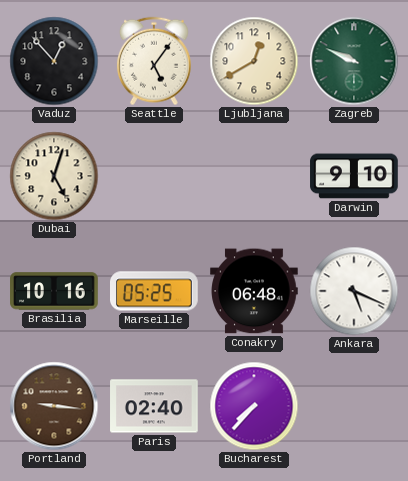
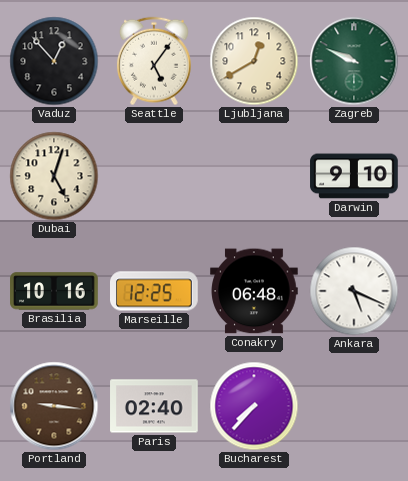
Marseille: 05:25 -> 12:25
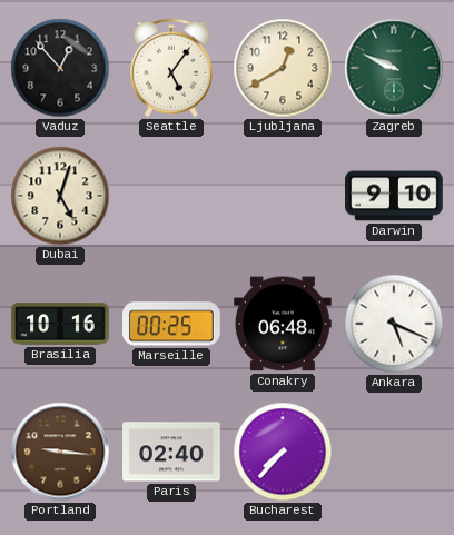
Marseille: 12:25 -> 00:25
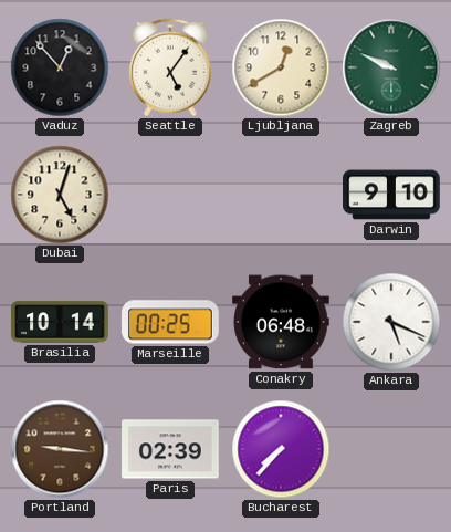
Brasilia: 10:16 -> 10:14
Paris: 02:40 -> 02:39
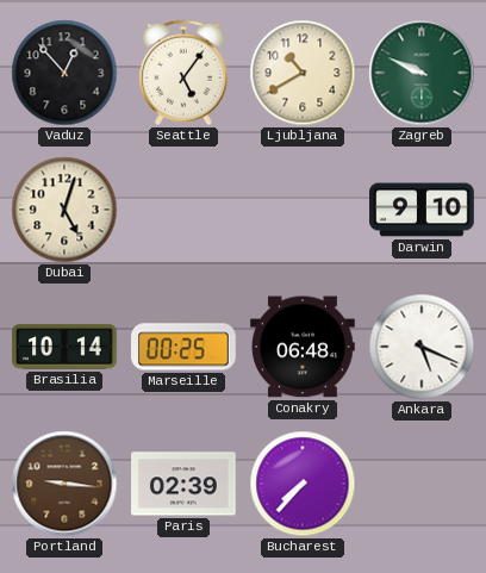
Ljubljana: 12:40 -> 10:40
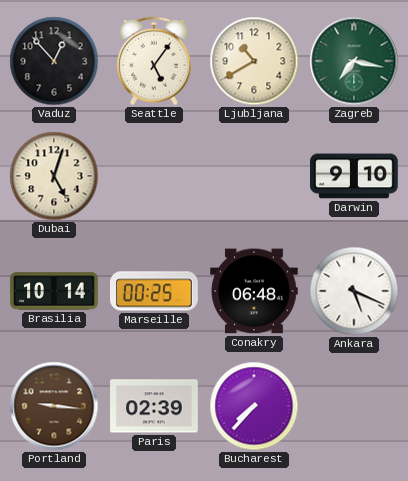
Zagreb: 9:49 -> 7:17
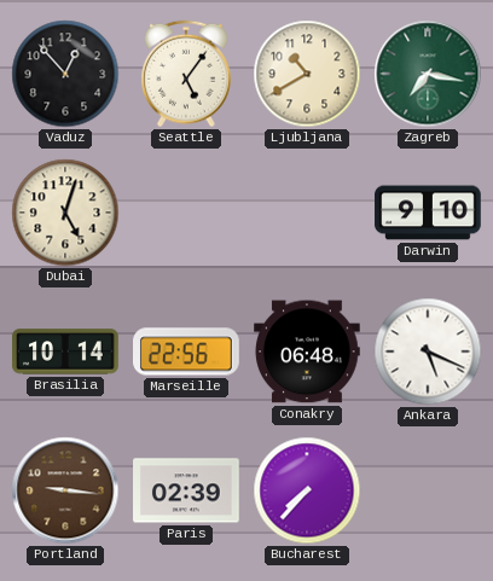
Marseille: 00:25 -> 22:56
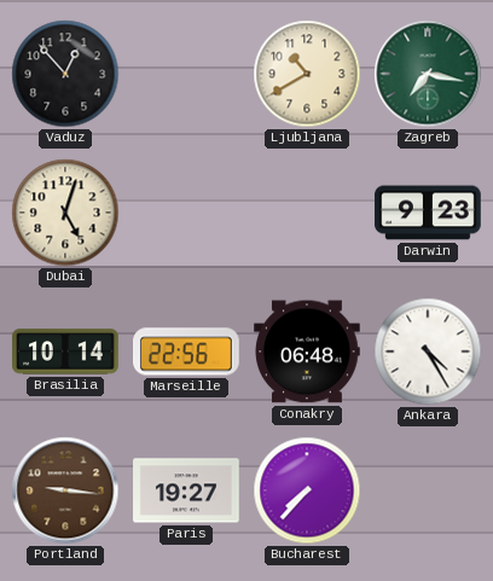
Seattle: 5:06 -> none
Darwin: 9:10 -> 9:23
Ankara: 5:19 -> 4:25
Paris: 02:39 -> 19:27
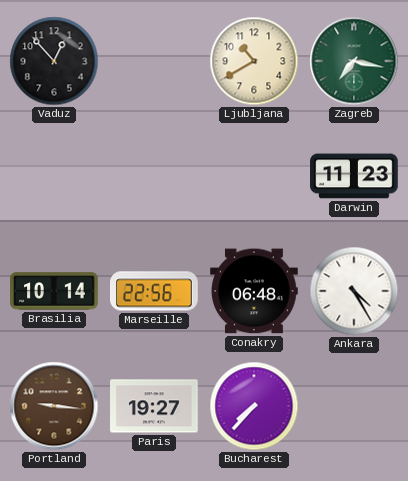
Dubai: 5:03 -> none
Darwin: 9:23 -> 11:23
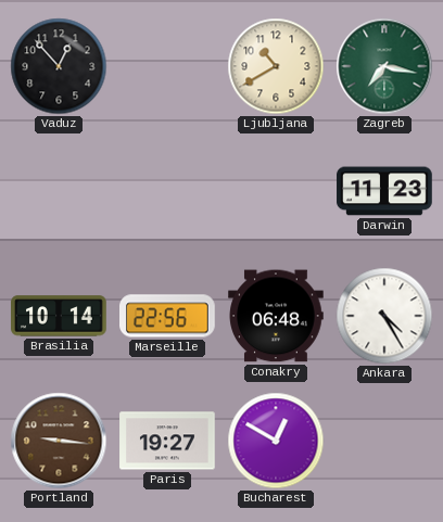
Bucharest: 7:37 -> 12:50
